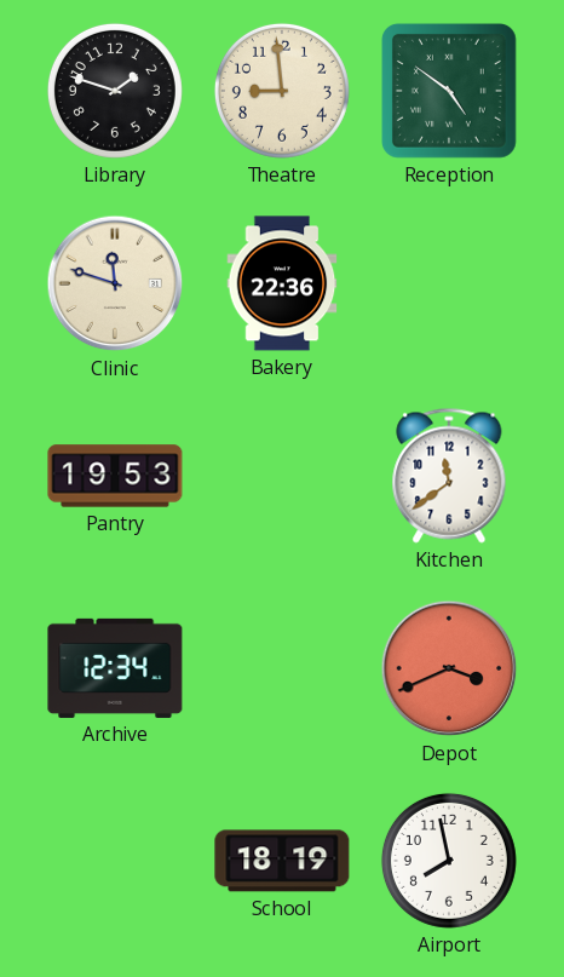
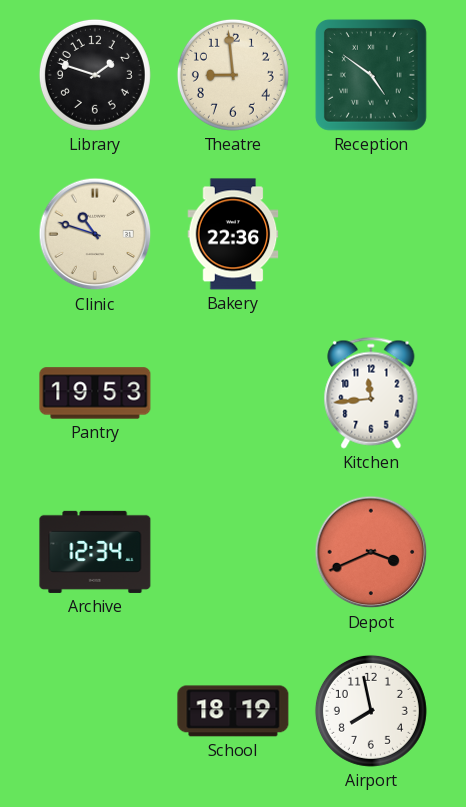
Clinic: 11:48 -> 10:48
Kitchen: 11:39 -> 11:44
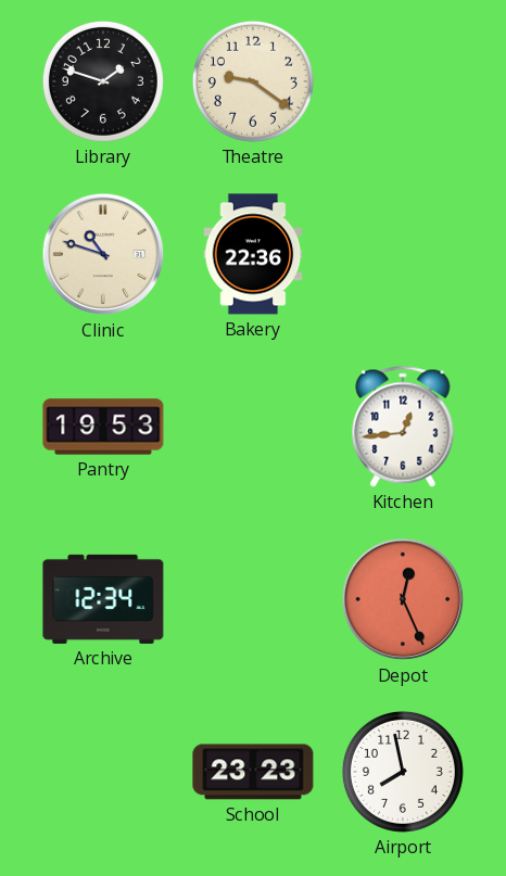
Theatre: 8:59 -> 9:21
Reception: 4:51 -> none
Kitchen: 11:44 -> 12:44
Depot: 3:41 -> 12:26
School: 18:19 -> 23:23
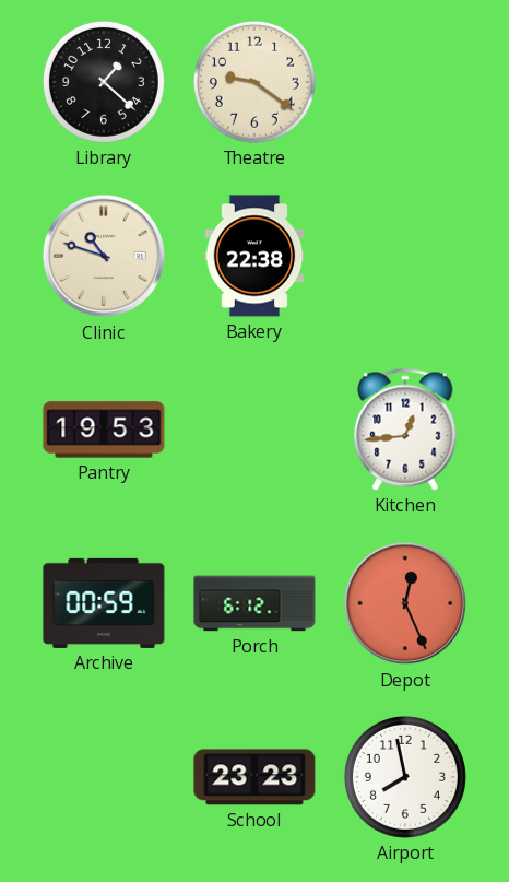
Library: 1:48 -> 1:22
Bakery: 22:36 -> 22:38
Archive: 12:34 -> 00:59
Porch: none -> 6:12
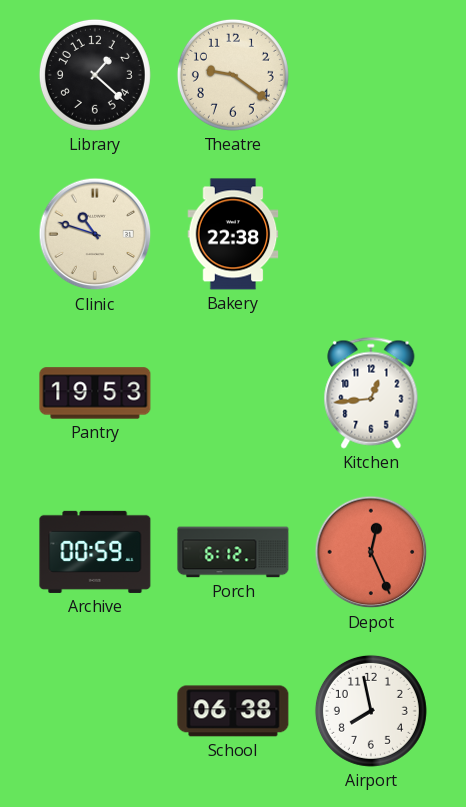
School: 23:23 -> 06:38
